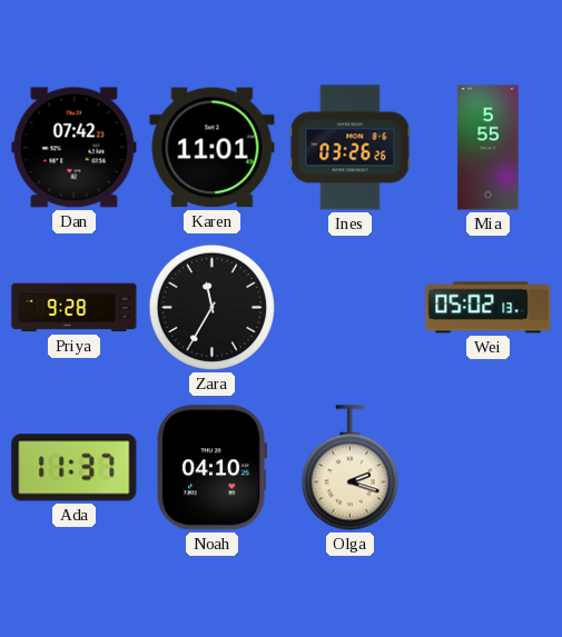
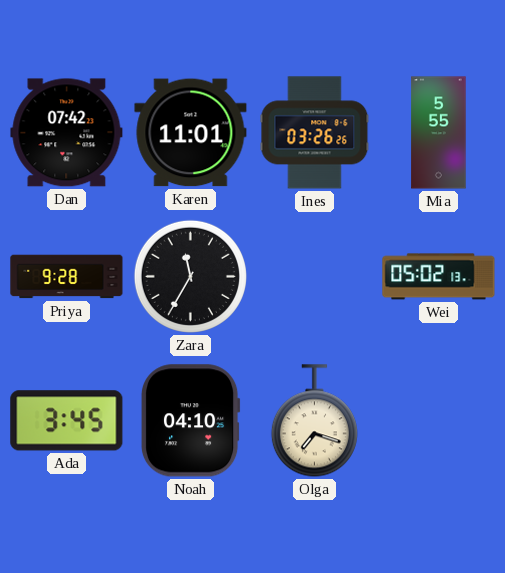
Ada: 11:37 -> 3:45
Olga: 2:18 -> 7:18
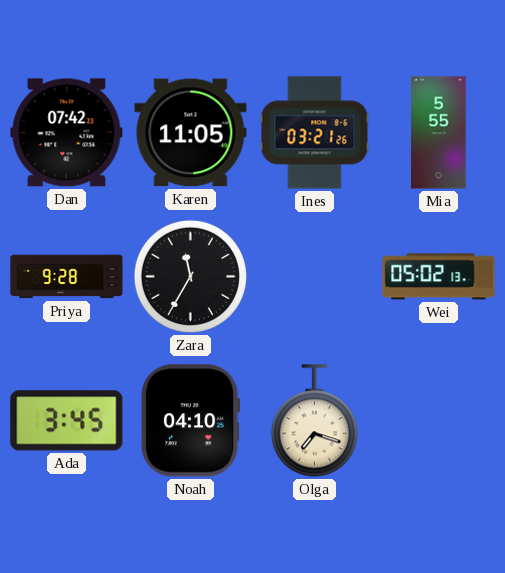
Karen: 11:01 -> 11:05
Ines: 03:26 -> 03:21
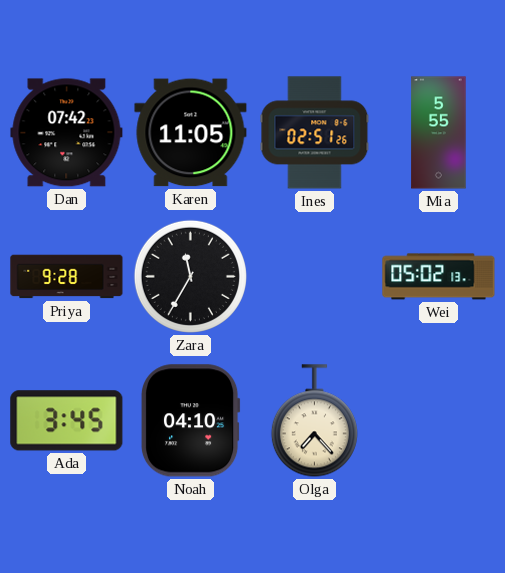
Ines: 03:21 -> 02:51
Olga: 7:18 -> 7:23
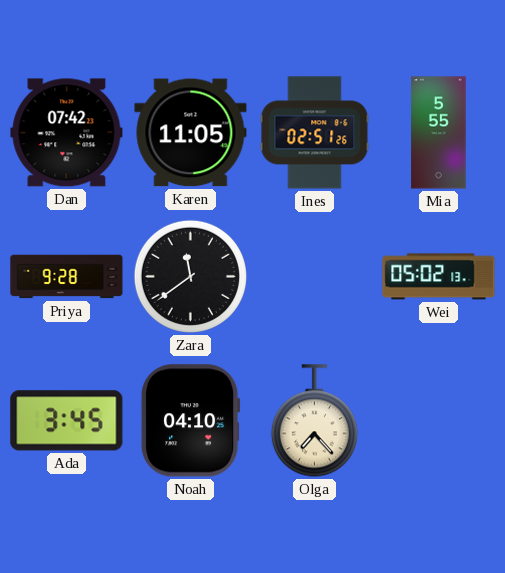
Zara: 11:35 -> 11:39
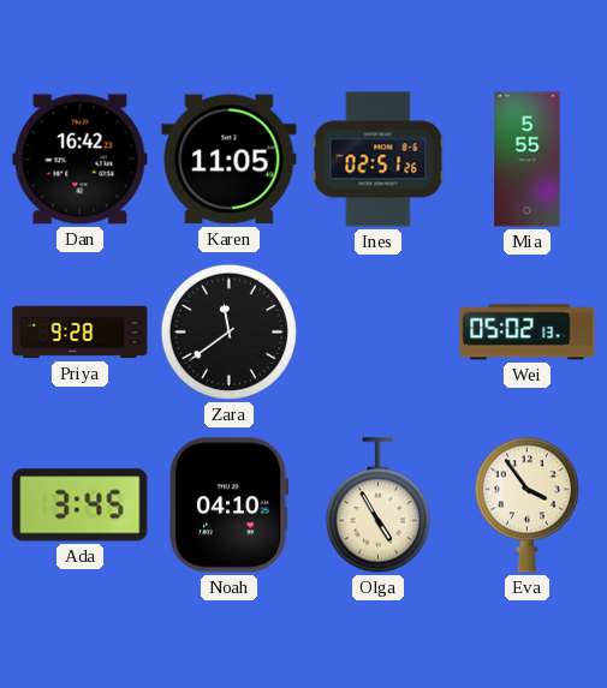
Dan: 07:42 -> 16:42
Olga: 7:23 -> 4:55
Eva: none -> 3:54
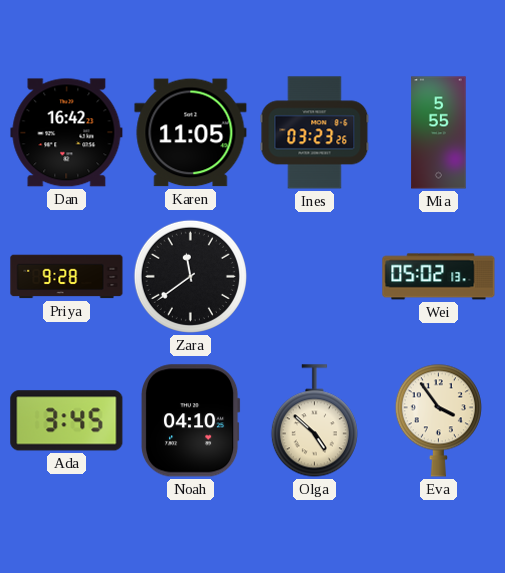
Ines: 02:51 -> 03:23
Olga: 4:55 -> 4:52
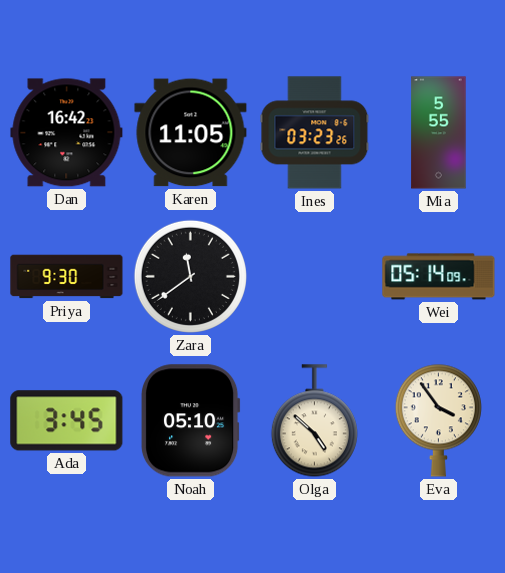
Priya: 9:28 -> 9:30
Wei: 05:02 -> 05:14
Noah: 04:10 -> 05:10
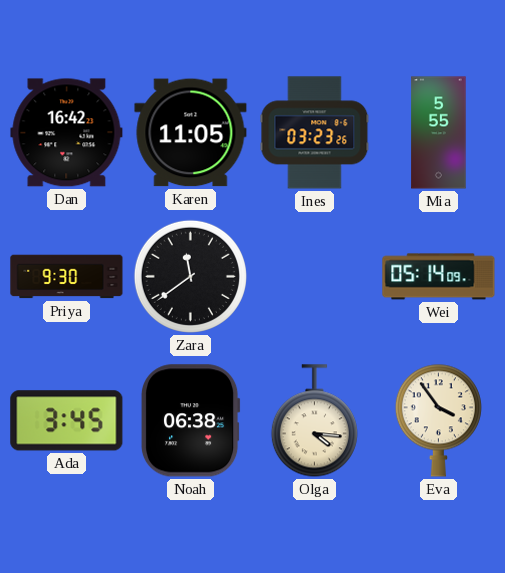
Noah: 05:10 -> 06:38
Olga: 4:52 -> 4:16
